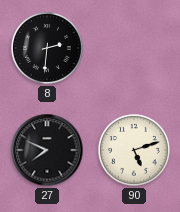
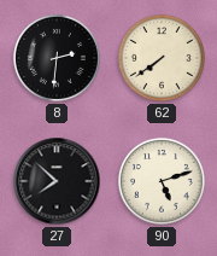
62: none -> 7:39
27: 7:49 -> 7:52
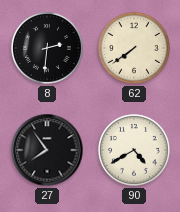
27: 7:52 -> 7:54
90: 5:12 -> 4:40
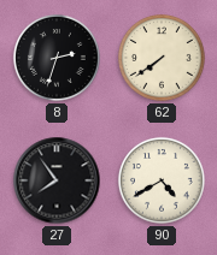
8: 2:31 -> 2:33
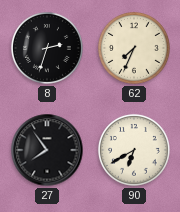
62: 7:39 -> 7:34
90: 4:40 -> 6:40
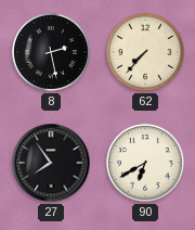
8: 2:33 -> 2:28
62: 7:34 -> 7:37
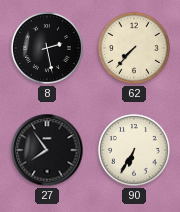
90: 6:40 -> 6:35
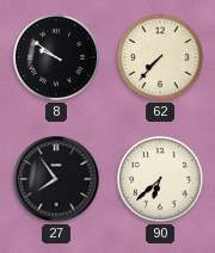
8: 2:28 -> 9:51
90: 6:35 -> 6:38
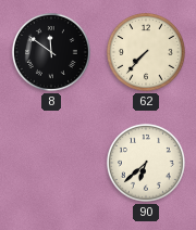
8: 9:51 -> 11:51
27: 7:54 -> none
